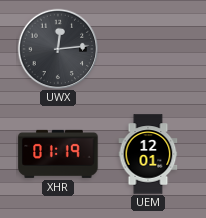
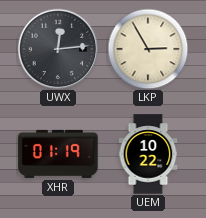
LKP: none -> 2:55
UEM: 12:01 -> 10:22
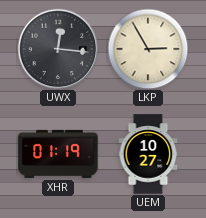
UWX: 12:14 -> 12:16
UEM: 10:22 -> 10:27
